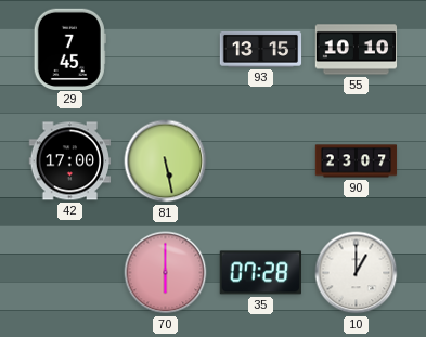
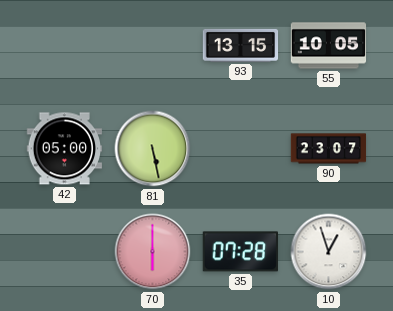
29: 7:45 -> none
55: 10:10 -> 10:05
42: 17:00 -> 05:00
10: 1:00 -> 12:57
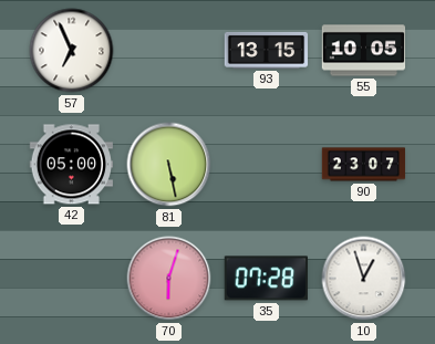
57: none -> 6:56
70: 6:00 -> 6:03
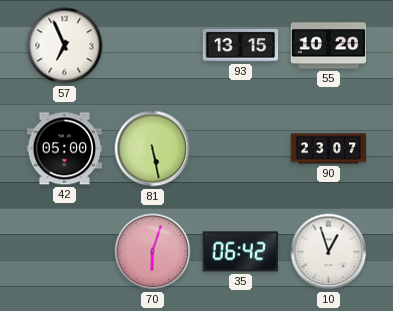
55: 10:05 -> 10:20
35: 07:28 -> 06:42
